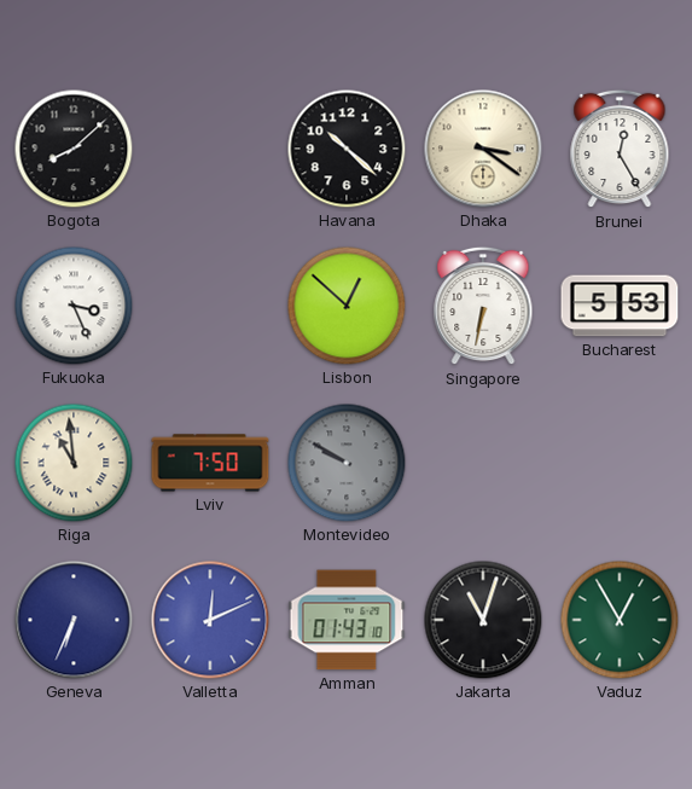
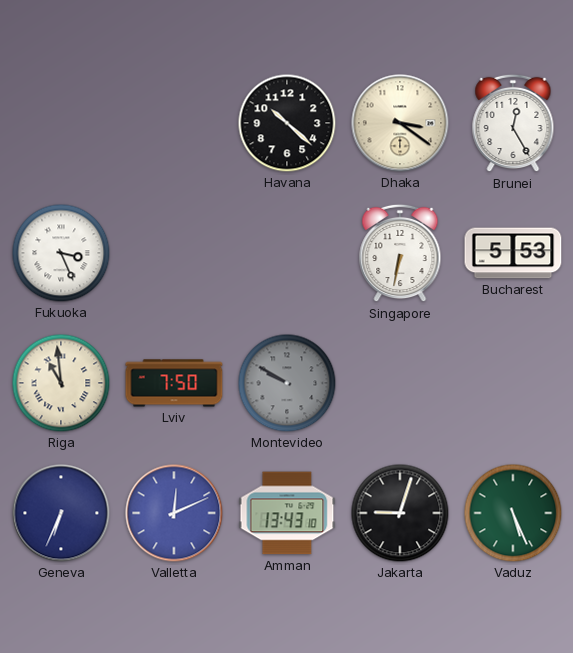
Bogota: 8:08 -> none
Lisbon: 12:52 -> none
Amman: 01:43 -> 13:43
Jakarta: 11:03 -> 9:03
Vaduz: 12:55 -> 5:26
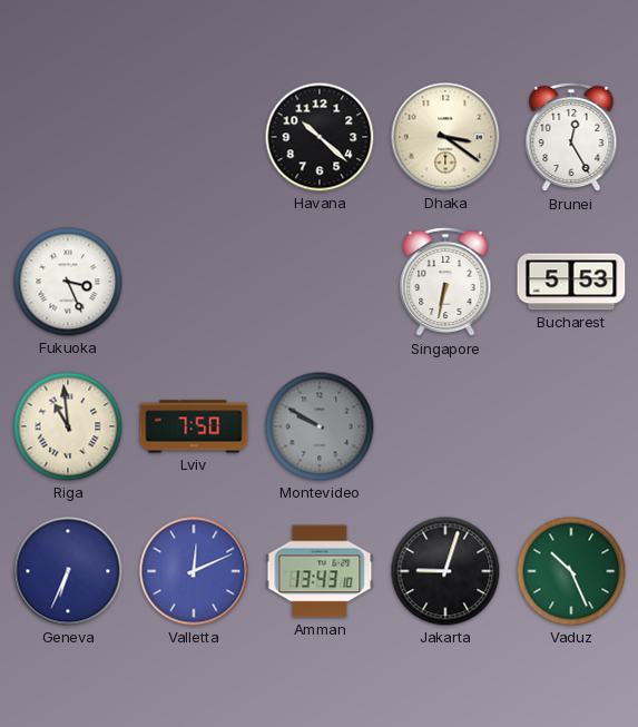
Vaduz: 5:26 -> 10:26
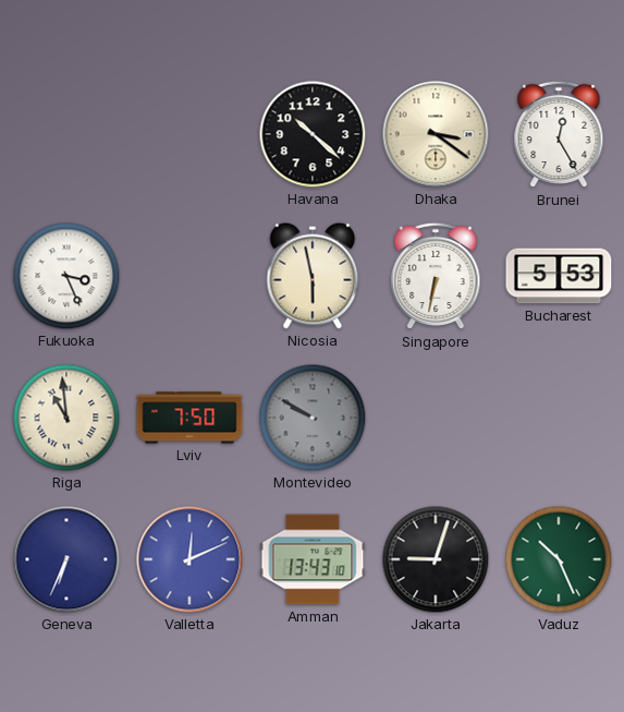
Nicosia: none -> 5:58
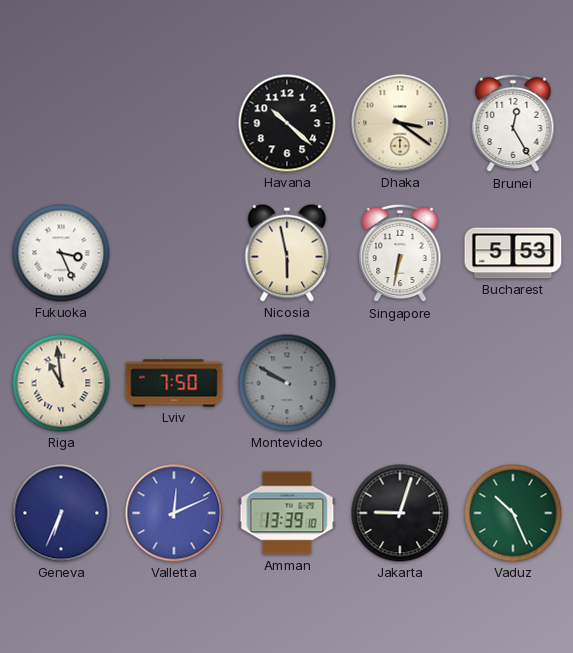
Amman: 13:43 -> 13:39
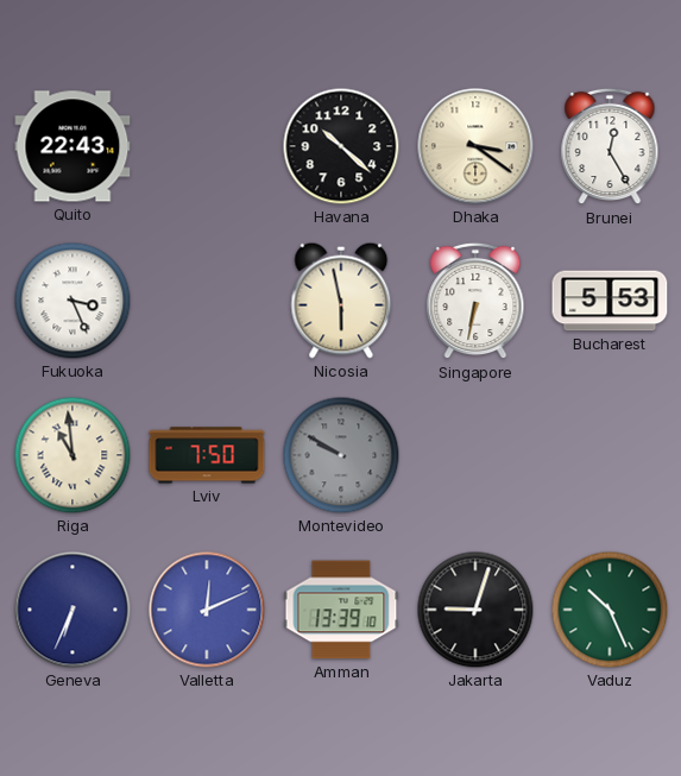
Quito: none -> 22:43
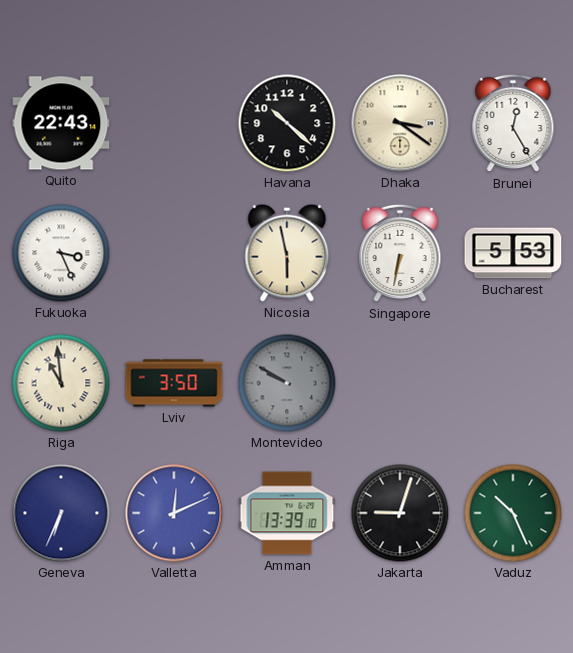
Lviv: 7:50 -> 3:50
